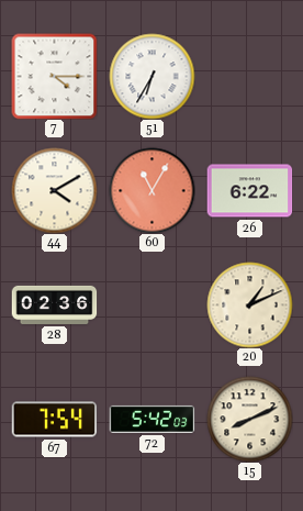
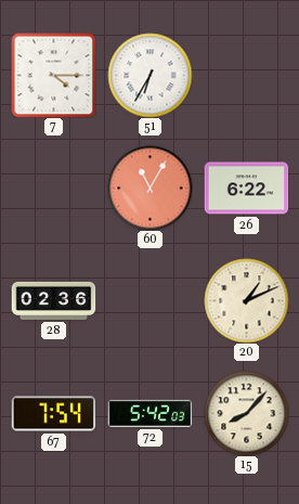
44: 4:10 -> none
15: 8:11 -> 8:07
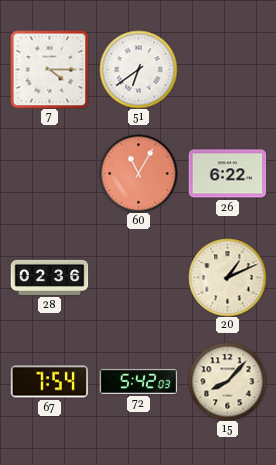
51: 6:35 -> 6:39
